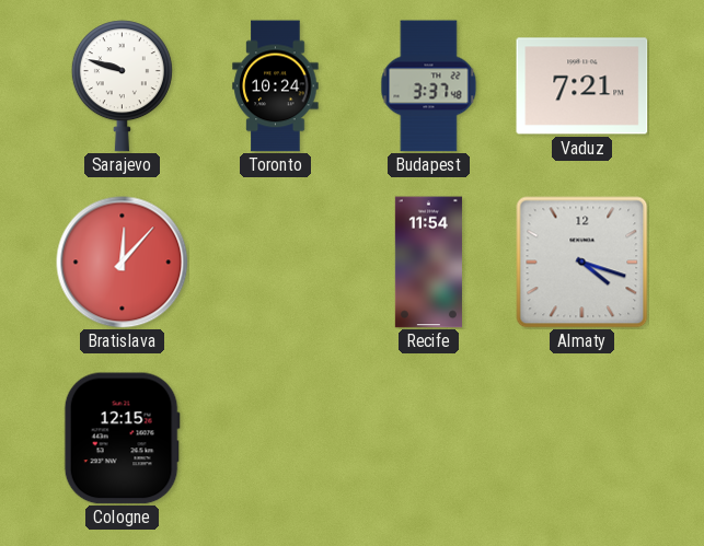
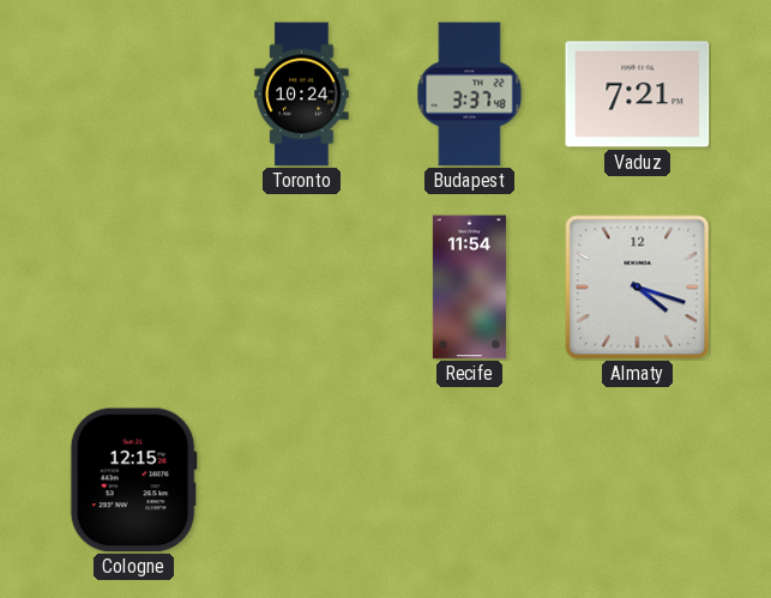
Sarajevo: 9:48 -> none
Bratislava: 12:07 -> none
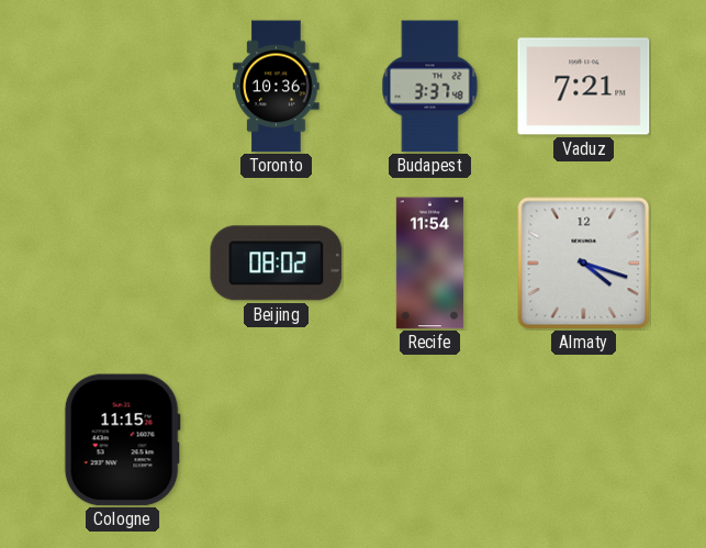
Toronto: 10:24 -> 10:36
Beijing: none -> 08:02
Cologne: 12:15 -> 11:15
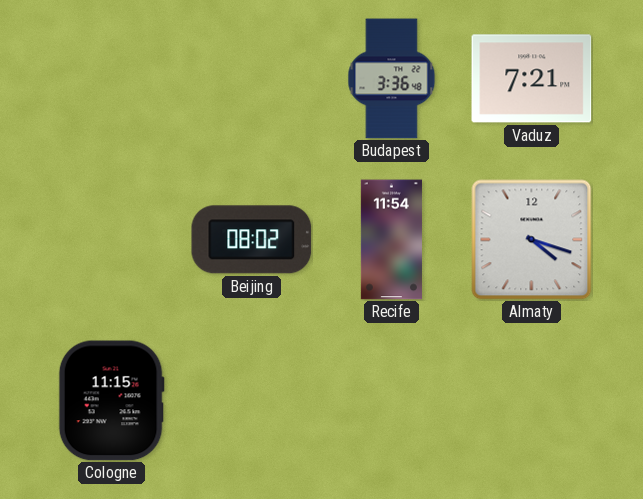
Toronto: 10:36 -> none
Budapest: 3:37 -> 3:36
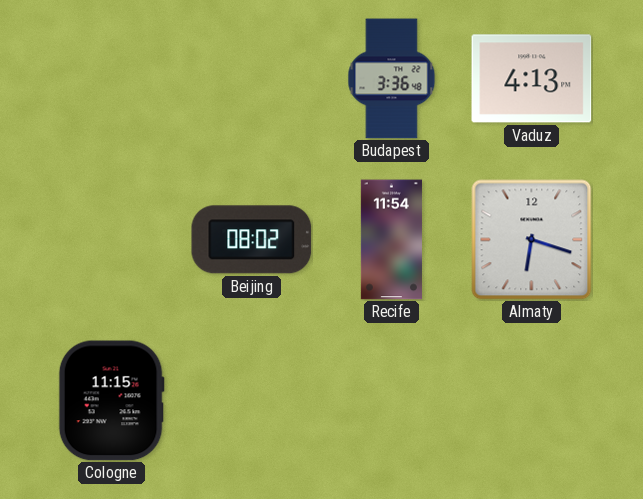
Vaduz: 7:21 -> 4:13
Almaty: 4:18 -> 6:18
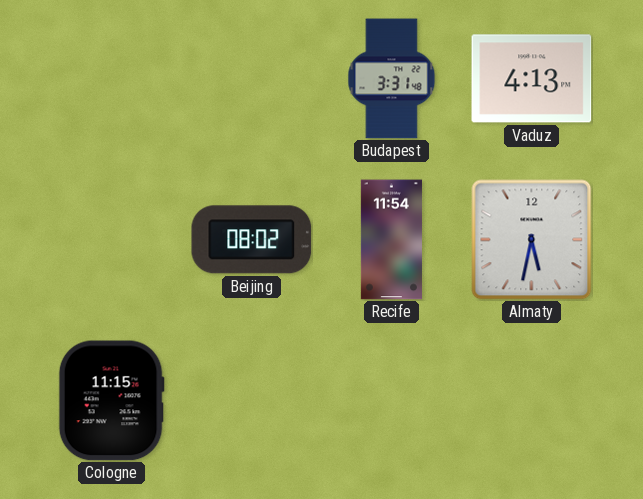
Budapest: 3:36 -> 3:31
Almaty: 6:18 -> 5:32
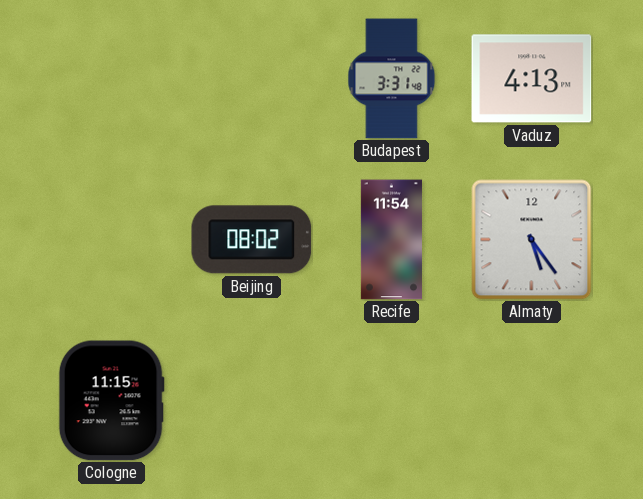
Almaty: 5:32 -> 5:24
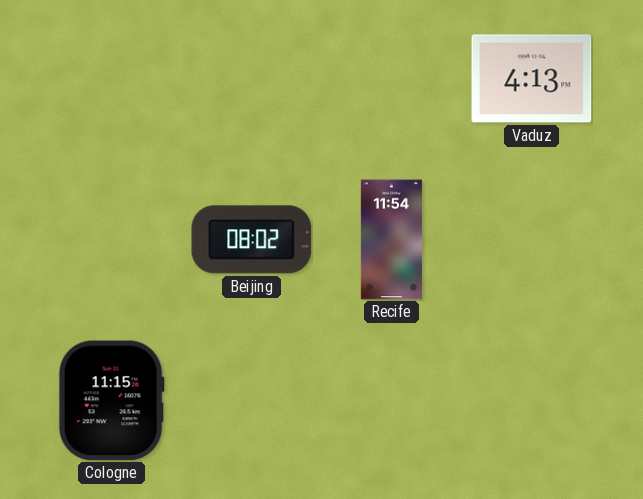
Budapest: 3:31 -> none
Almaty: 5:24 -> none
